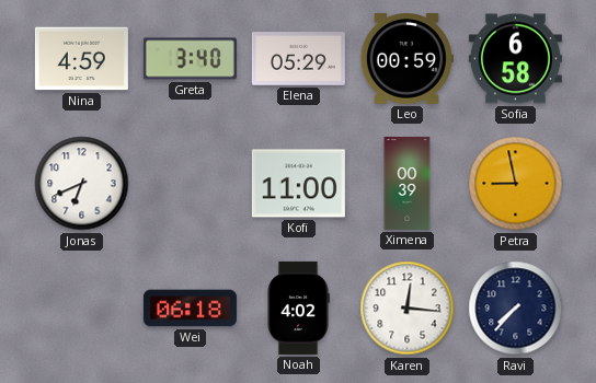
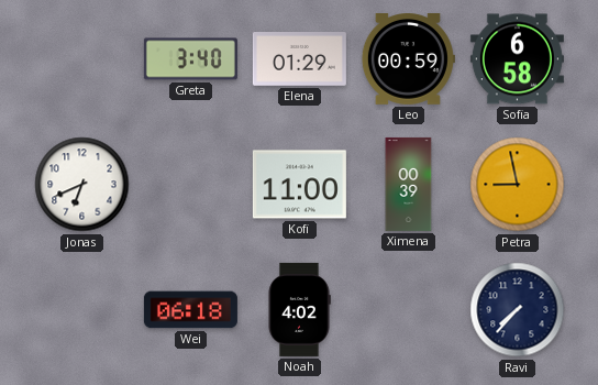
Nina: 4:59 -> none
Elena: 05:29 -> 01:29
Karen: 12:16 -> none
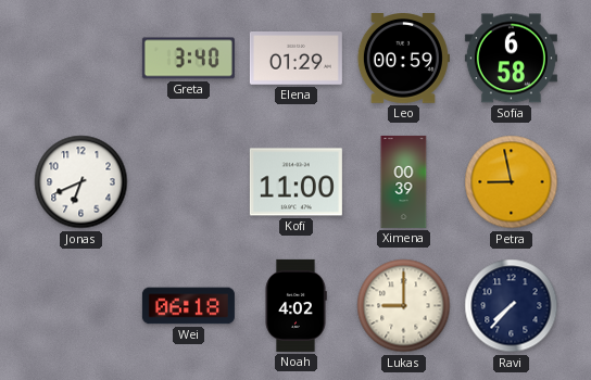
Lukas: none -> 9:00
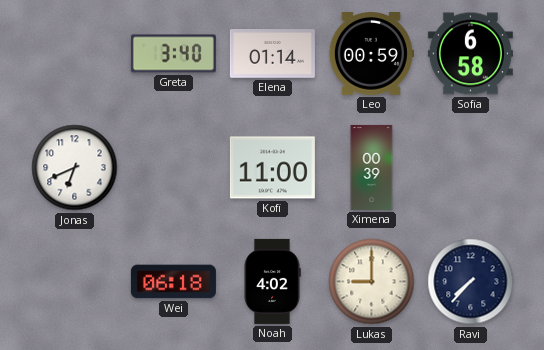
Elena: 01:29 -> 01:14
Petra: 8:58 -> none
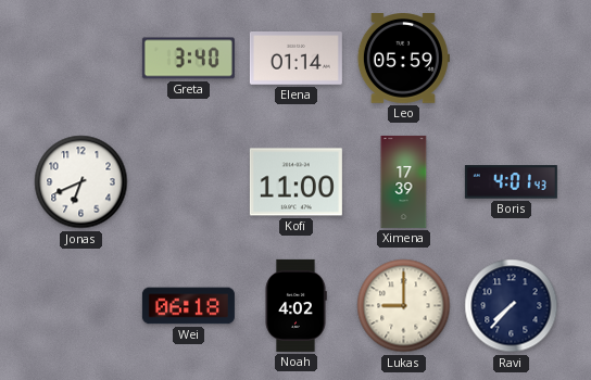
Leo: 00:59 -> 05:59
Sofia: 6:58 -> none
Ximena: 00:39 -> 17:39
Boris: none -> 4:01
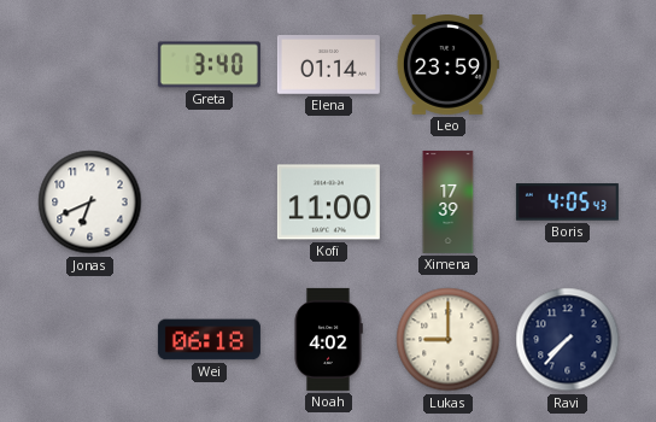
Leo: 05:59 -> 23:59
Boris: 4:01 -> 4:05
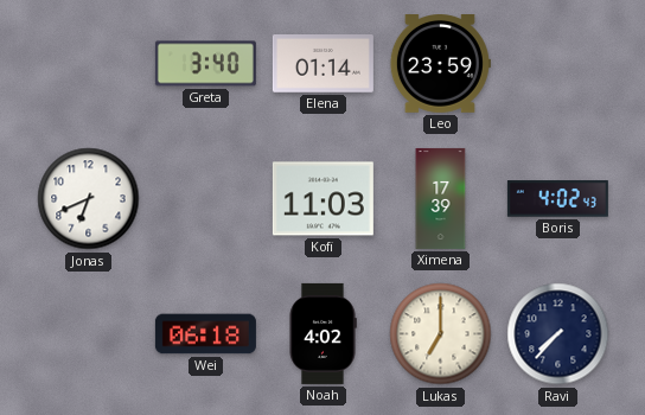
Kofi: 11:00 -> 11:03
Boris: 4:05 -> 4:02
Lukas: 9:00 -> 7:00
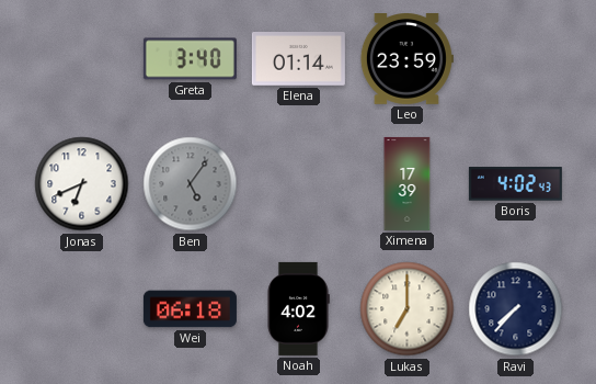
Ben: none -> 5:06
Kofi: 11:03 -> none
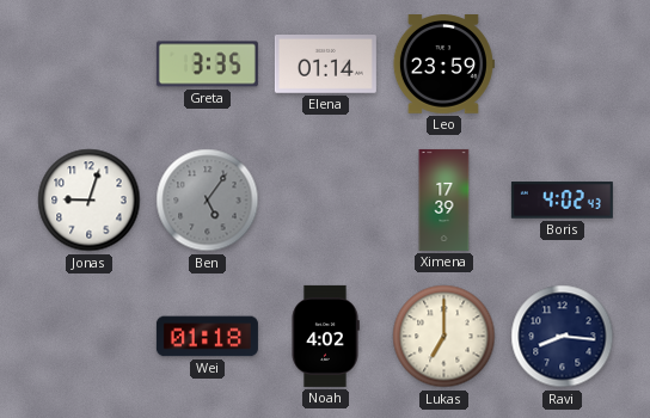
Greta: 3:40 -> 3:35
Jonas: 6:41 -> 9:03
Wei: 06:18 -> 01:18
Ravi: 7:37 -> 8:16
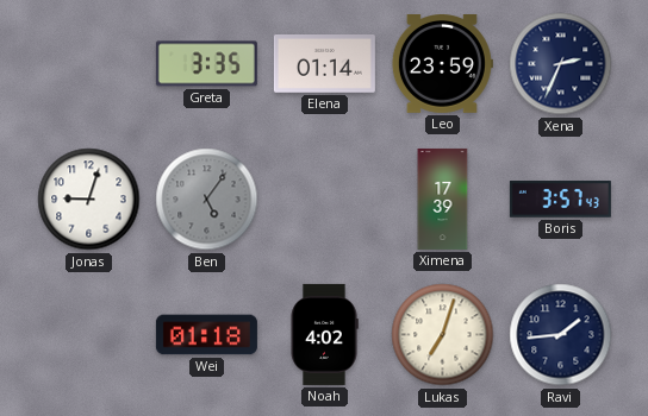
Xena: none -> 2:34
Boris: 4:02 -> 3:57
Lukas: 7:00 -> 7:03
Ravi: 8:16 -> 1:44
